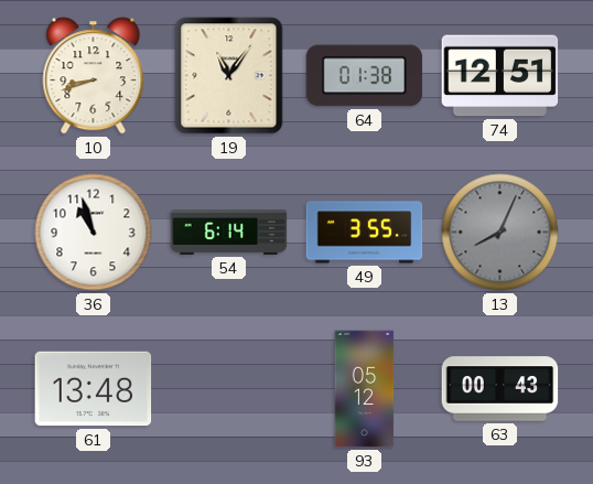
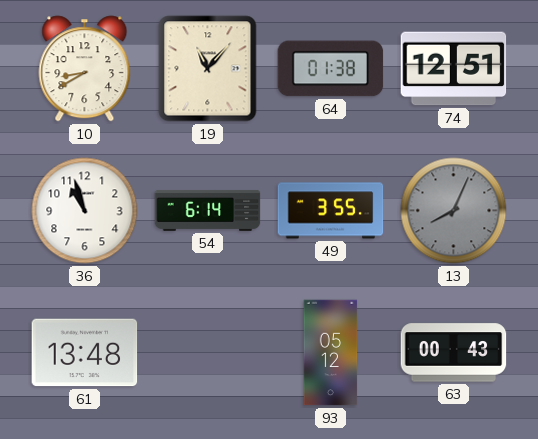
10: 8:42 -> 8:40
19: 11:06 -> 11:07
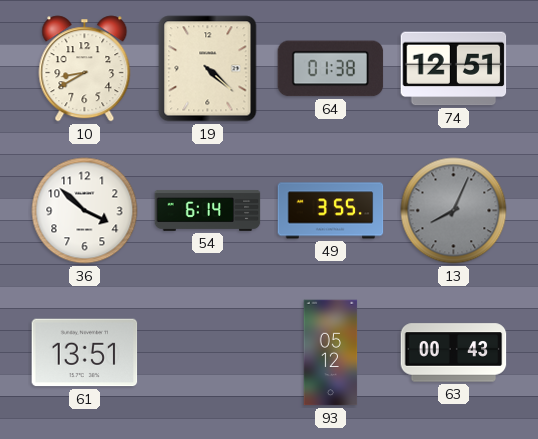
19: 11:07 -> 4:22
36: 10:57 -> 3:52
61: 13:48 -> 13:51
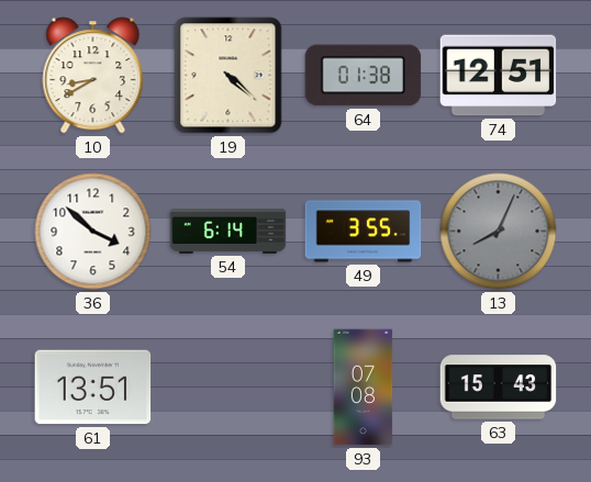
93: 05:12 -> 07:08
63: 00:43 -> 15:43
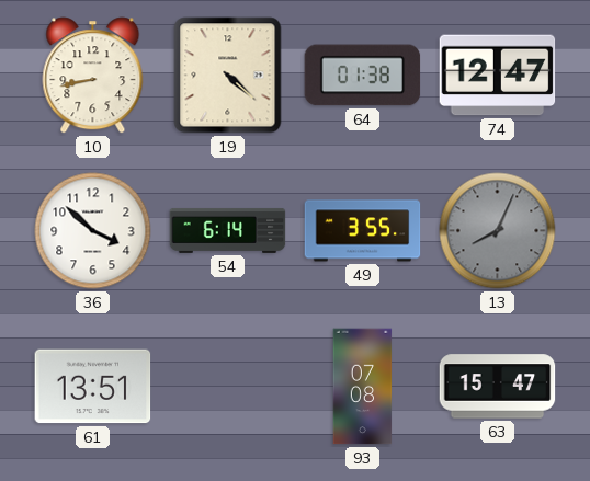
10: 8:40 -> 8:43
74: 12:51 -> 12:47
63: 15:43 -> 15:47
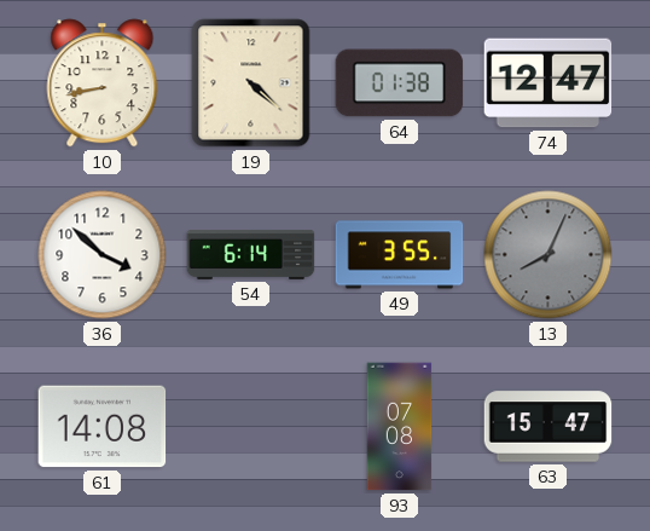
61: 13:51 -> 14:08
